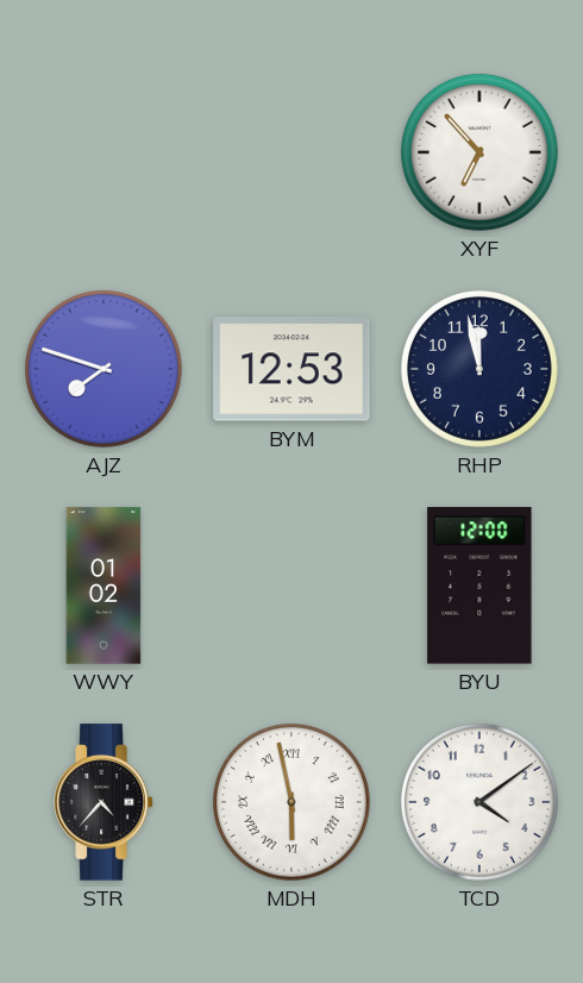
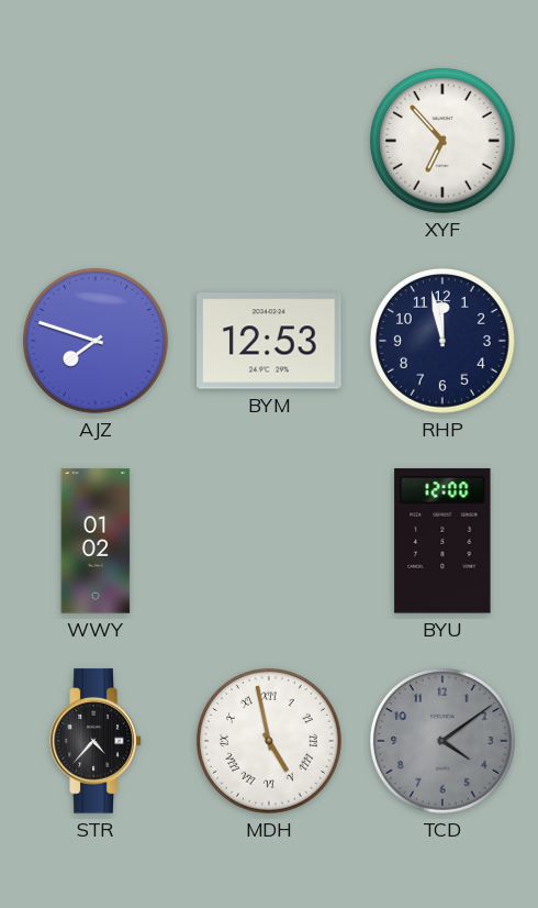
MDH: 5:58 -> 4:58
TCD dial: white -> grey
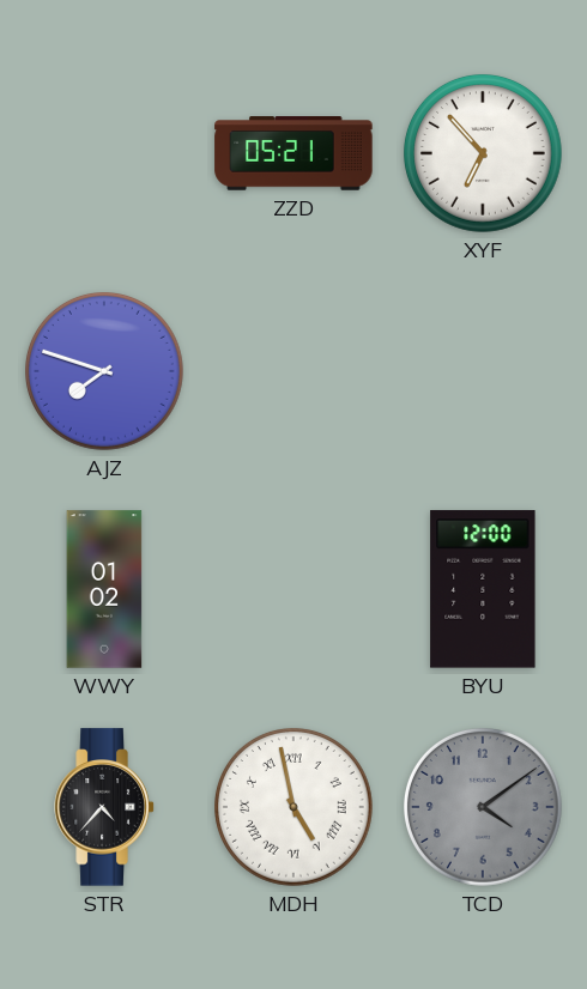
ZZD: none -> 05:21
BYM: 12:53 -> none
RHP: 11:58 -> none
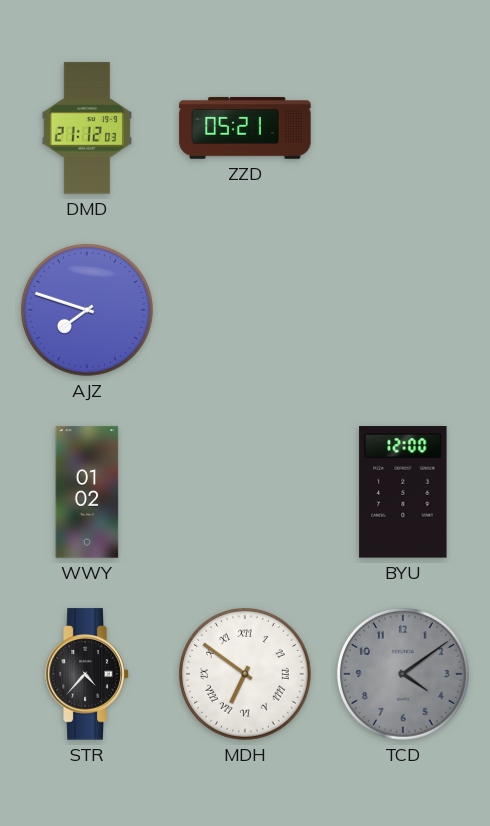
DMD: none -> 21:12
XYF: 6:53 -> none
MDH: 4:58 -> 6:51
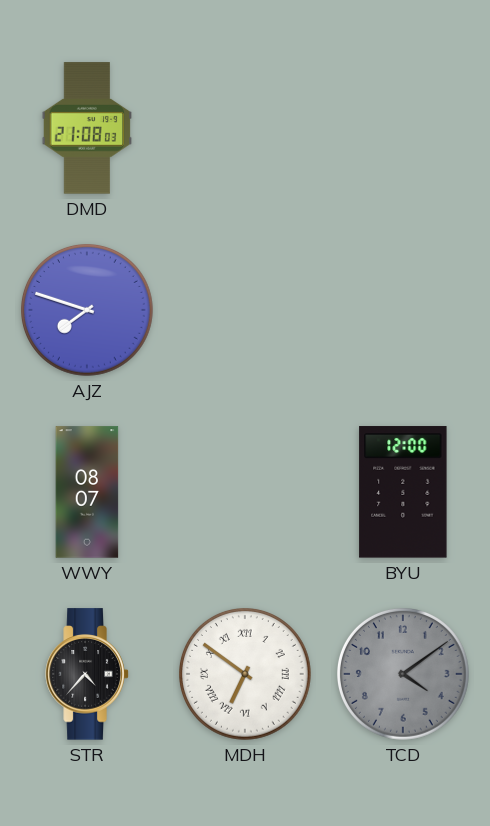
DMD: 21:12 -> 21:08
ZZD: 05:21 -> none
WWY: 01:02 -> 08:07
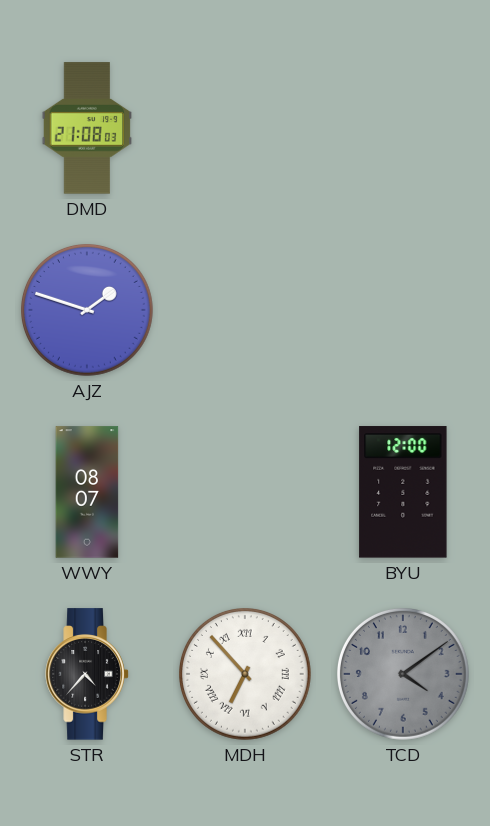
AJZ: 7:48 -> 1:48
MDH: 6:51 -> 6:53
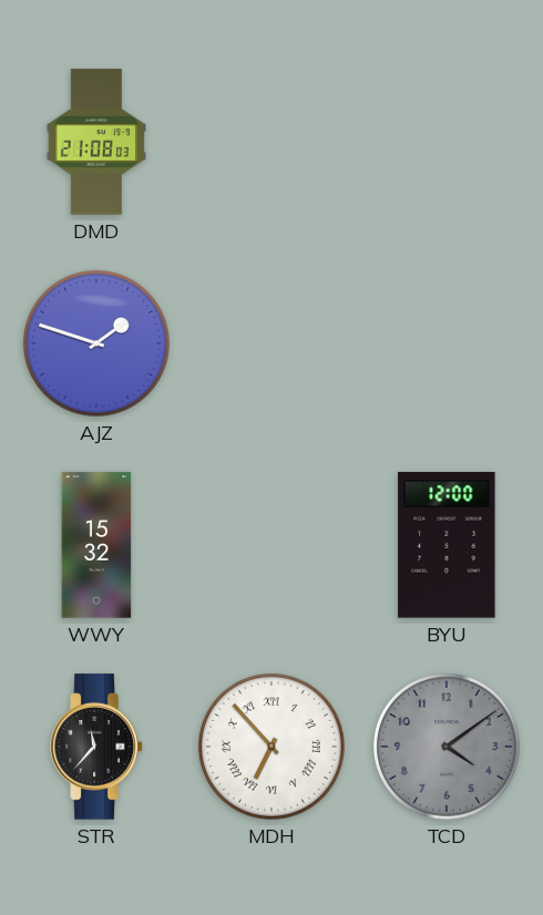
WWY: 08:07 -> 15:32
STR: 4:37 -> 11:37
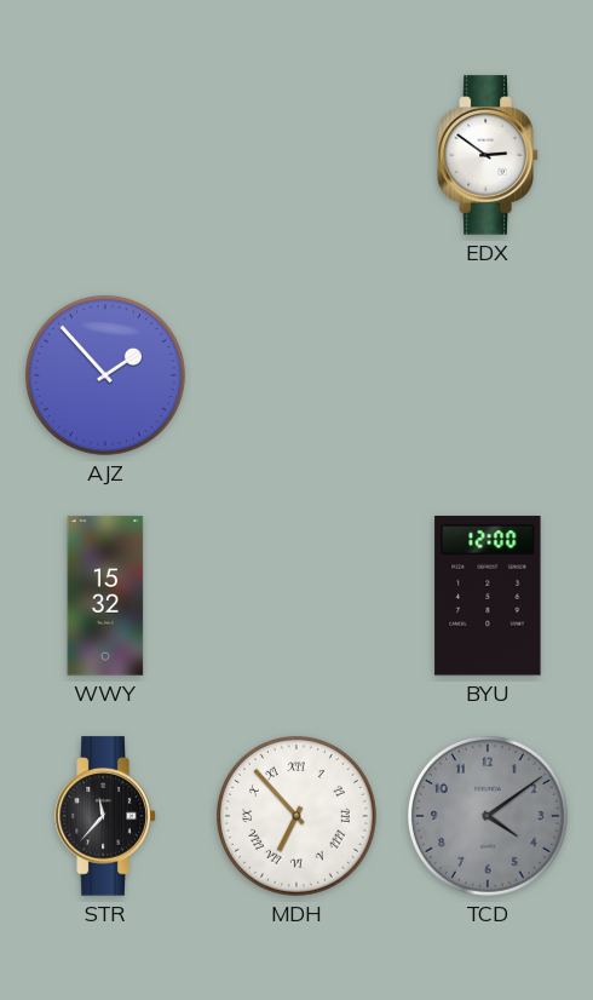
DMD: 21:08 -> none
EDX: none -> 2:51
AJZ: 1:48 -> 1:53
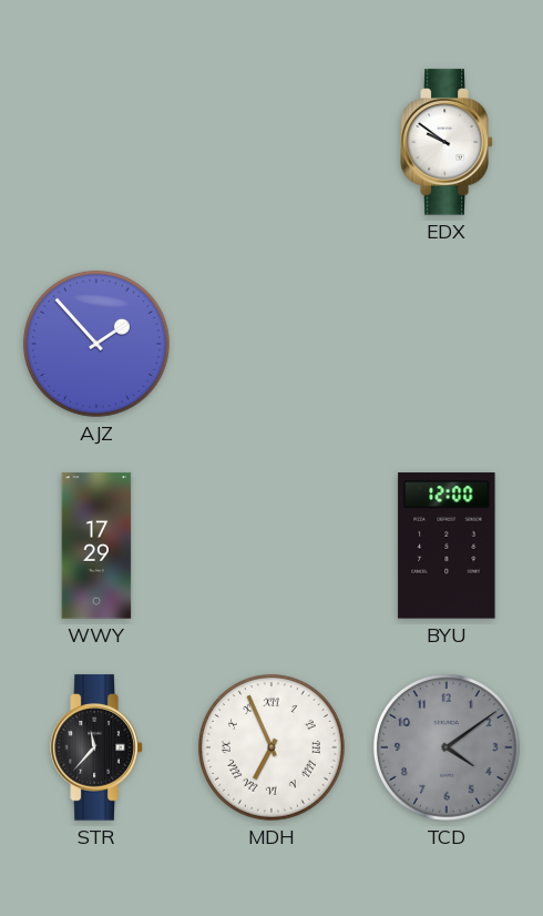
EDX: 2:51 -> 9:51
WWY: 15:32 -> 17:29
MDH: 6:53 -> 6:56
